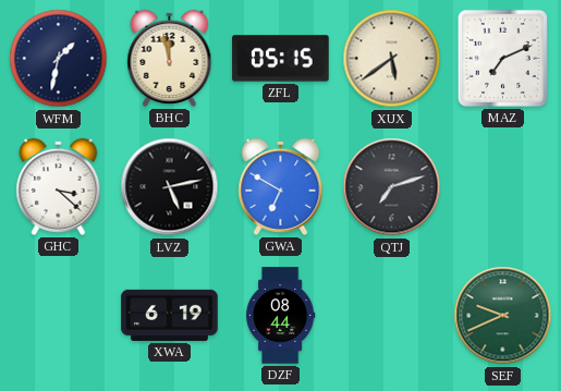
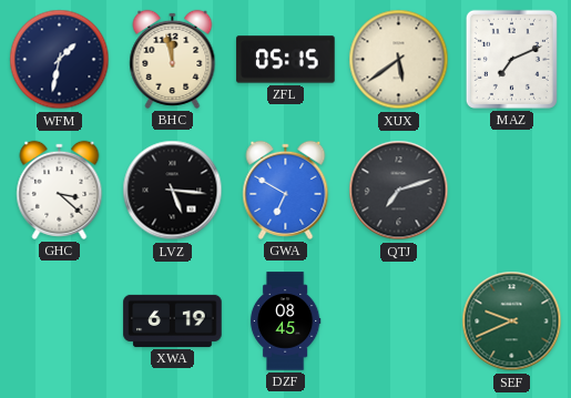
LVZ: 5:13 -> 5:16
DZF: 08:44 -> 08:45
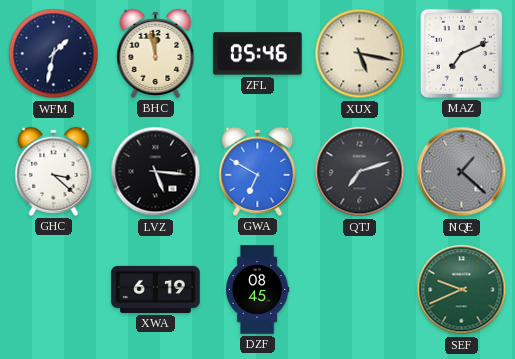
ZFL: 05:15 -> 05:46
XUX: 5:39 -> 5:17
NQE: none -> 1:22
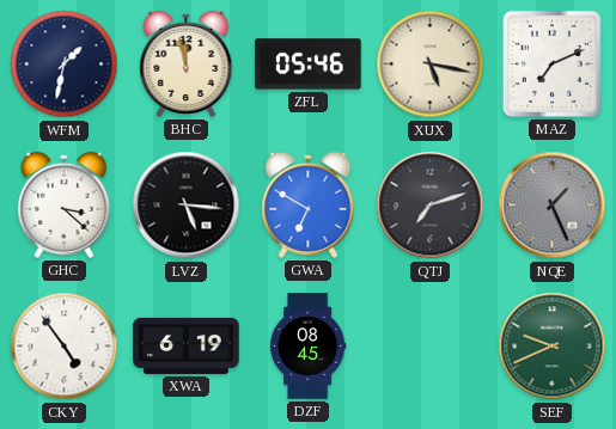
NQE: 1:22 -> 1:26
CKY: none -> 4:54
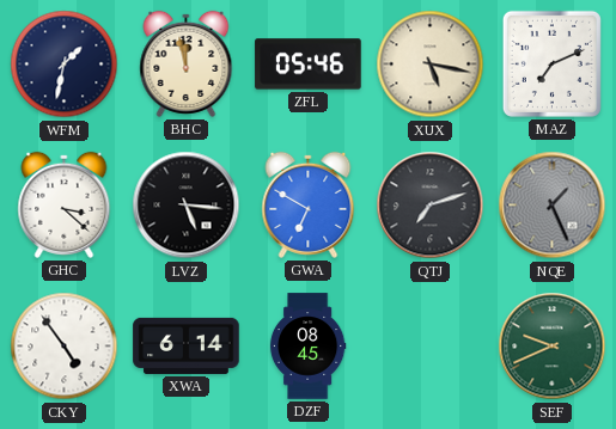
XWA: 6:19 -> 6:14
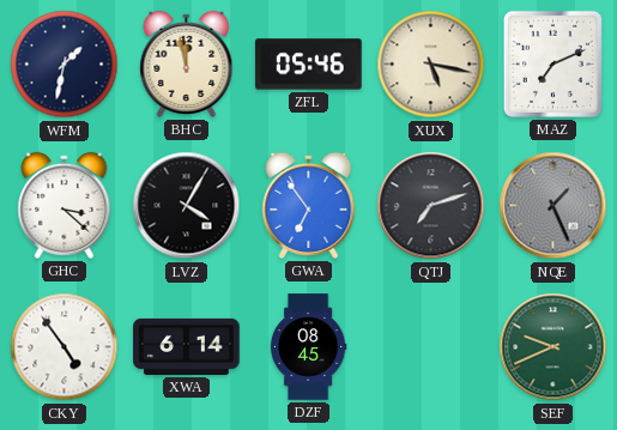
LVZ: 5:16 -> 4:05
GWA: 6:50 -> 6:54
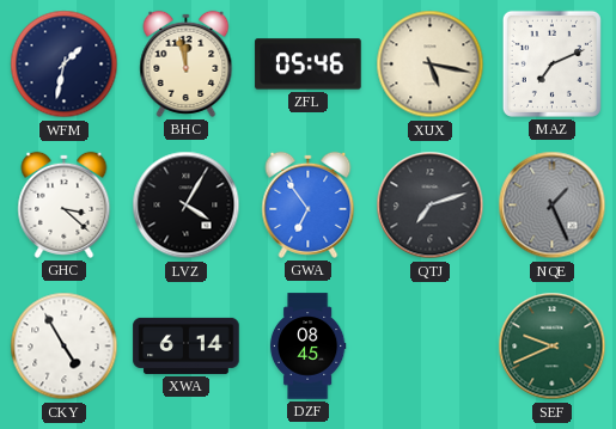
CKY: 4:54 -> 4:55
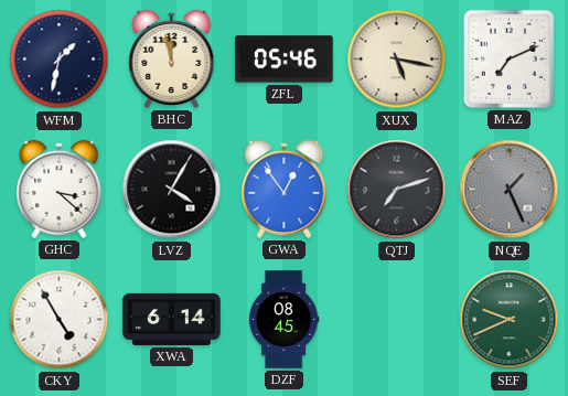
GWA: 6:54 -> 12:54
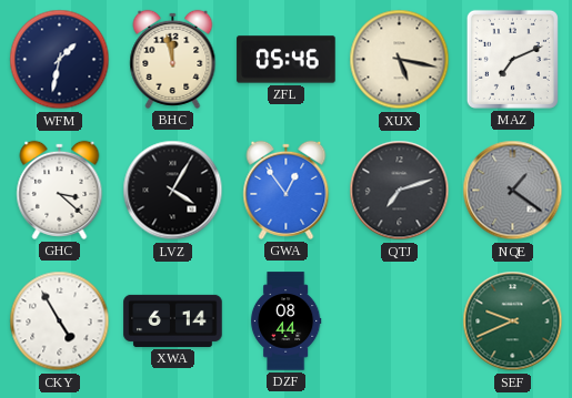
NQE: 1:26 -> 1:21
DZF: 08:45 -> 08:44
